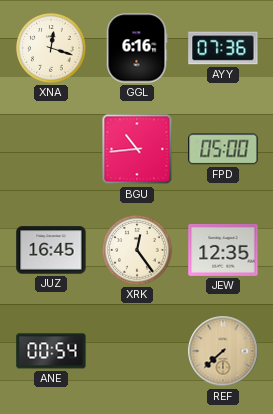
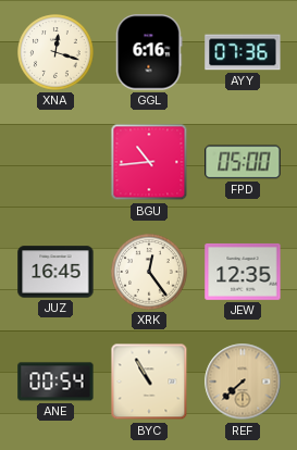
BYC: none -> 10:55
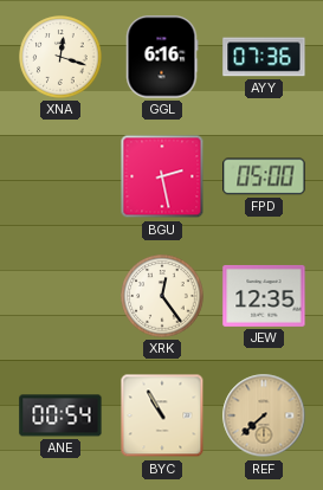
BGU: 10:44 -> 2:28
JUZ: 16:45 -> none
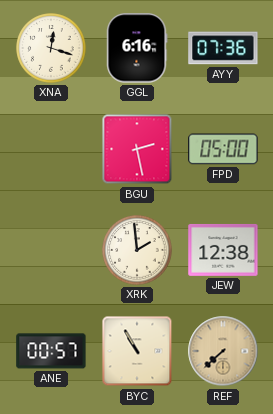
XRK: 12:24 -> 1:59
JEW: 12:35 -> 12:38
ANE: 00:54 -> 00:57
